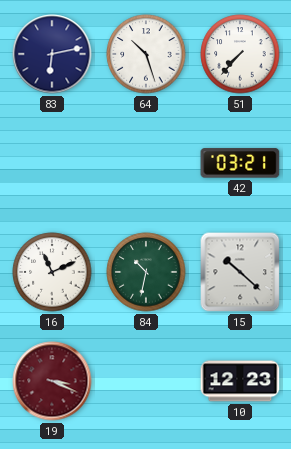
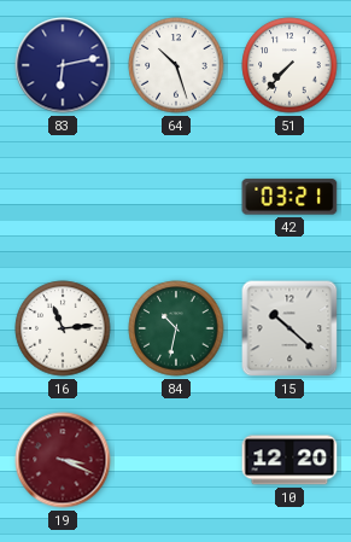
16: 11:11 -> 11:14
10: 12:23 -> 12:20
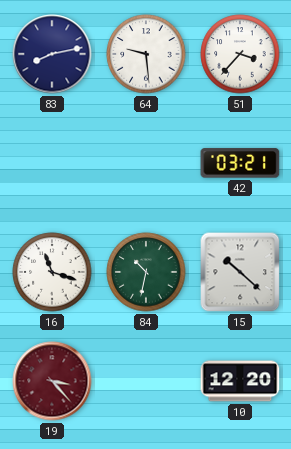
83: 6:13 -> 8:13
64: 10:27 -> 9:29
51: 7:37 -> 3:37
16: 11:14 -> 11:18
19: 3:19 -> 3:23
